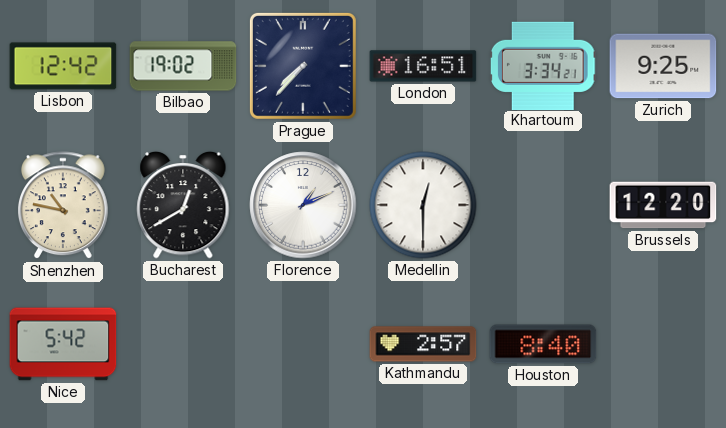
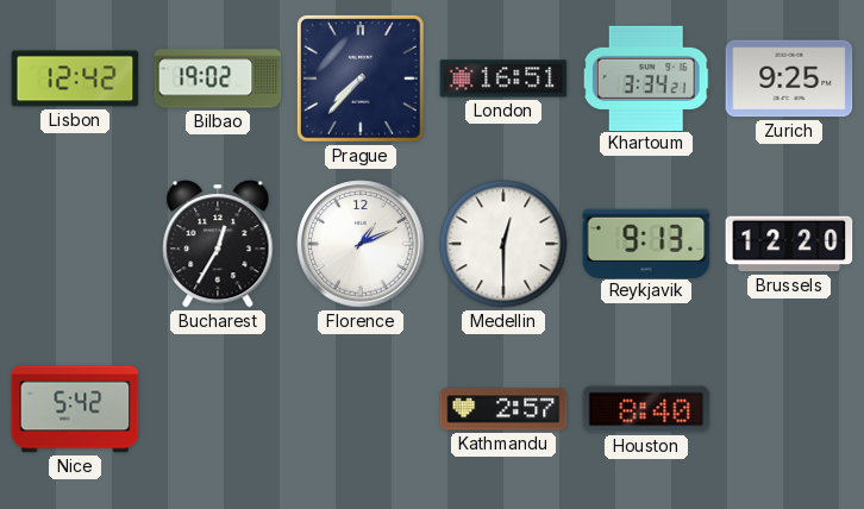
Shenzhen: 10:47 -> none
Bucharest: 12:40 -> 12:35
Reykjavik: none -> 9:13
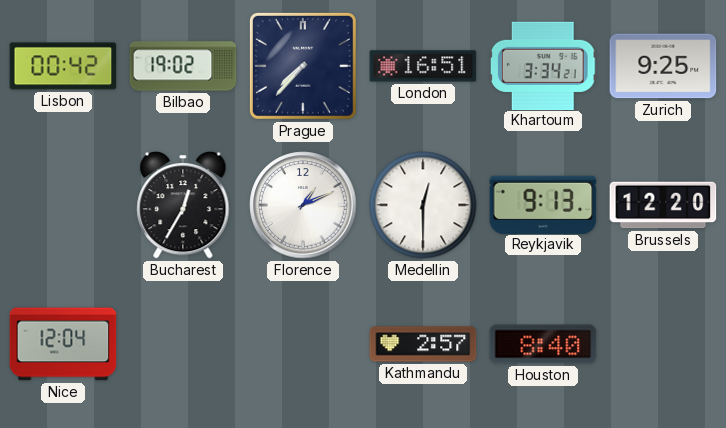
Lisbon: 12:42 -> 00:42
Nice: 5:42 -> 12:04
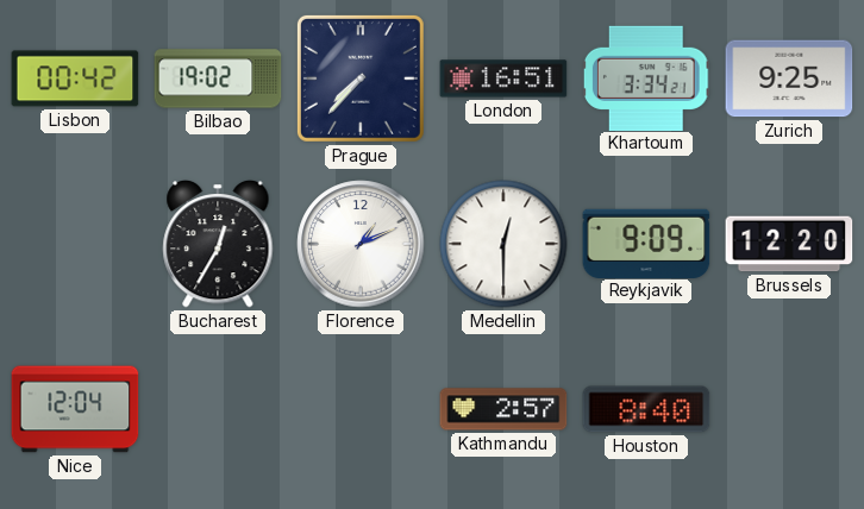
Reykjavik: 9:13 -> 9:09
